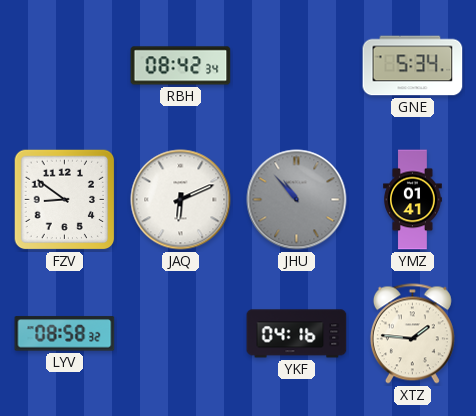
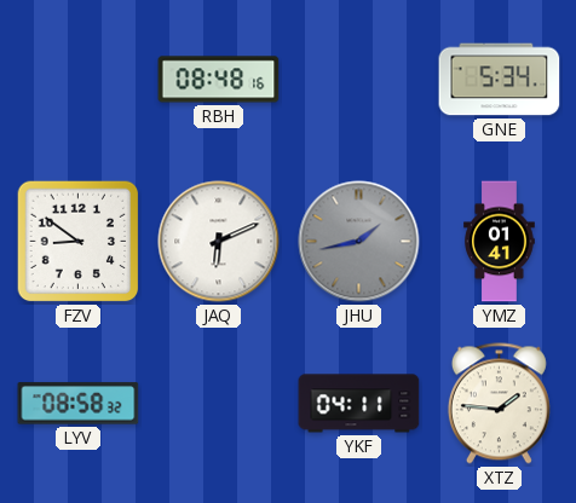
RBH: 08:42 -> 08:48
JHU: 10:53 -> 1:43
YKF: 04:16 -> 04:11
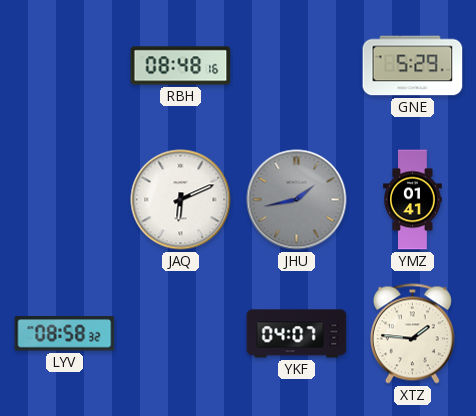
GNE: 5:34 -> 5:29
FZV: 8:51 -> none
YKF: 04:11 -> 04:07
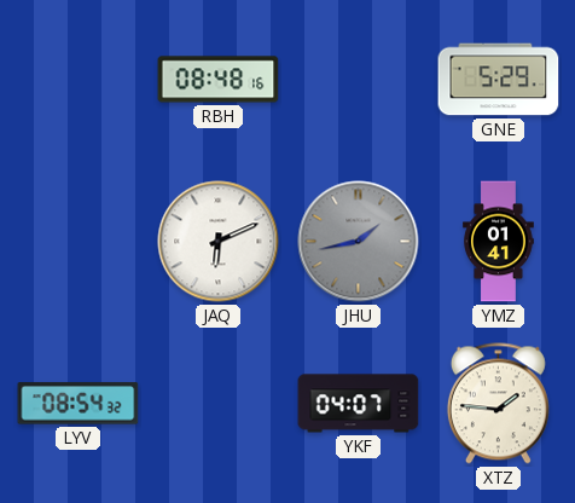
LYV: 08:58 -> 08:54
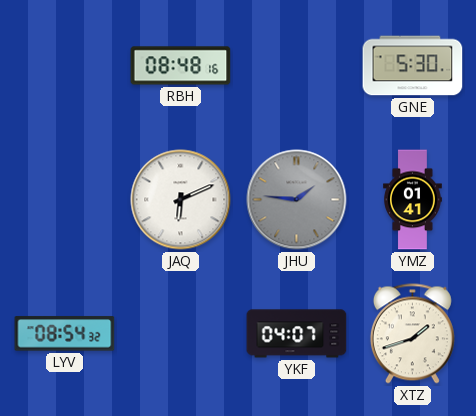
GNE: 5:29 -> 5:30
JHU: 1:43 -> 1:46
XTZ: 1:46 -> 1:42
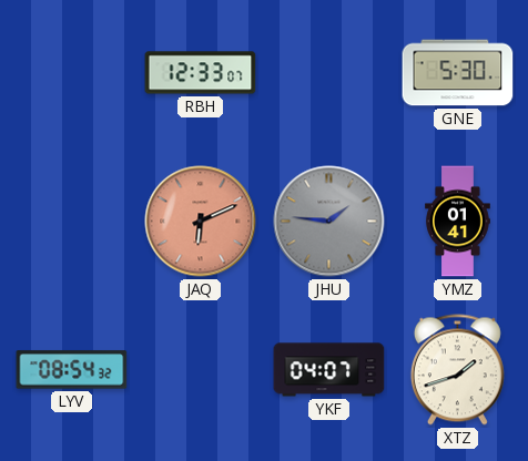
RBH: 08:48 -> 12:33
JAQ dial: white -> salmon
